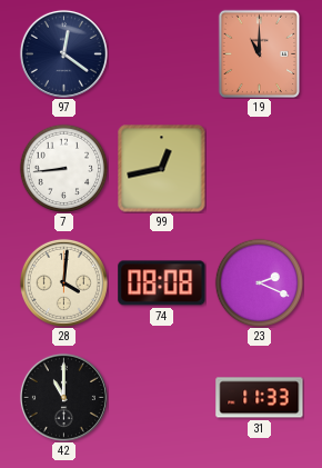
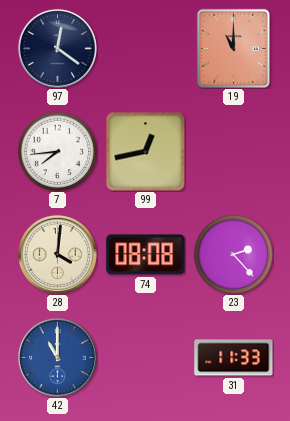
7: 8:44 -> 7:44
23: 2:19 -> 2:23
42 dial: black -> blue
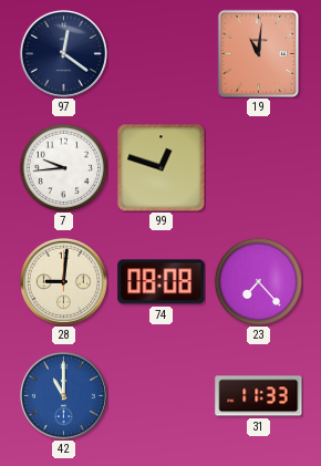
19: 11:00 -> 11:01
7: 7:44 -> 9:44
99: 12:43 -> 12:48
28: 4:01 -> 9:01
23: 2:23 -> 7:23
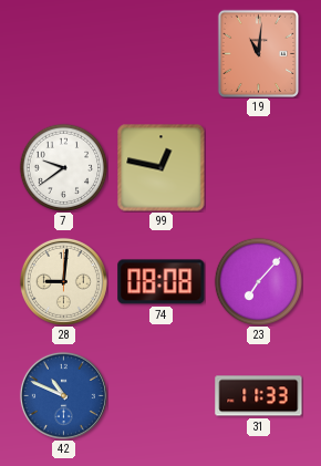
97: 12:21 -> none
7: 9:44 -> 9:39
99: 12:48 -> 12:47
23: 7:23 -> 7:07
42: 11:00 -> 10:49
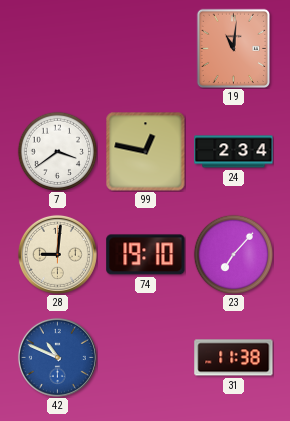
7: 9:39 -> 3:39
24: none -> 2:34
74: 08:08 -> 19:10
31: 11:33 -> 11:38
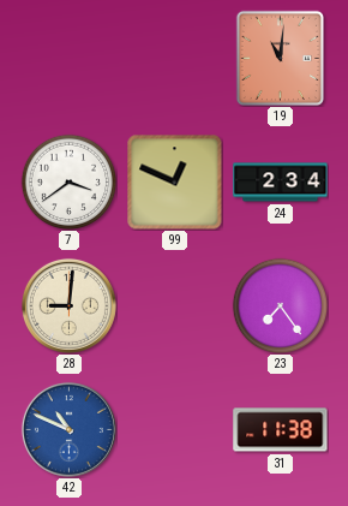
99: 12:47 -> 12:49
74: 19:10 -> none
23: 7:07 -> 7:24
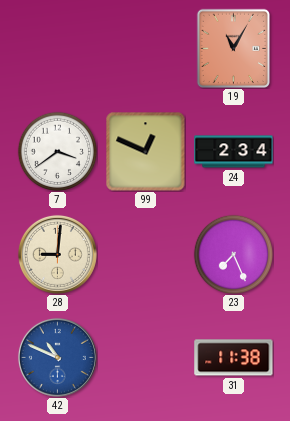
19: 11:01 -> 11:05
23: 7:24 -> 7:26
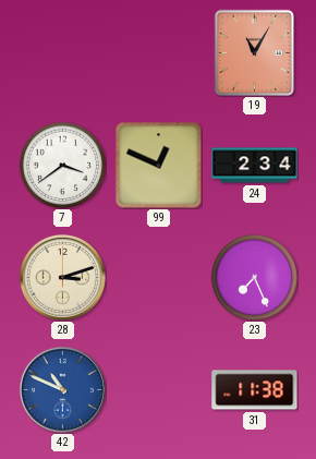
28: 9:01 -> 3:12
